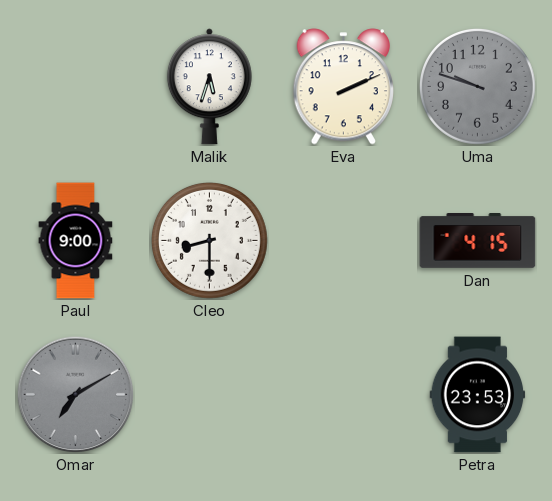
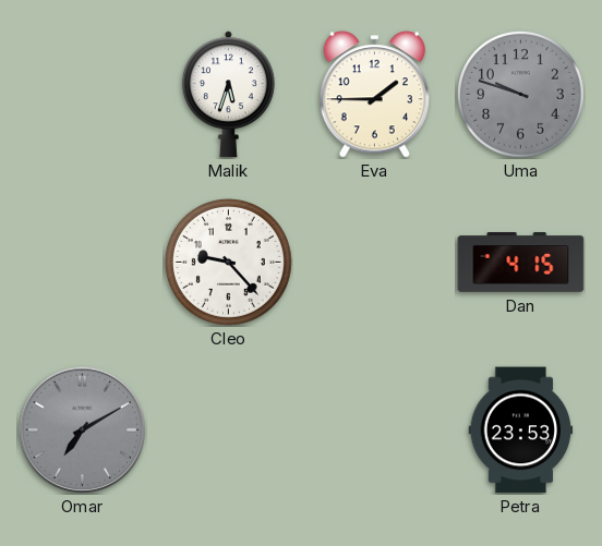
Eva: 2:11 -> 1:45
Paul: 9:00 -> none
Cleo: 8:30 -> 9:23
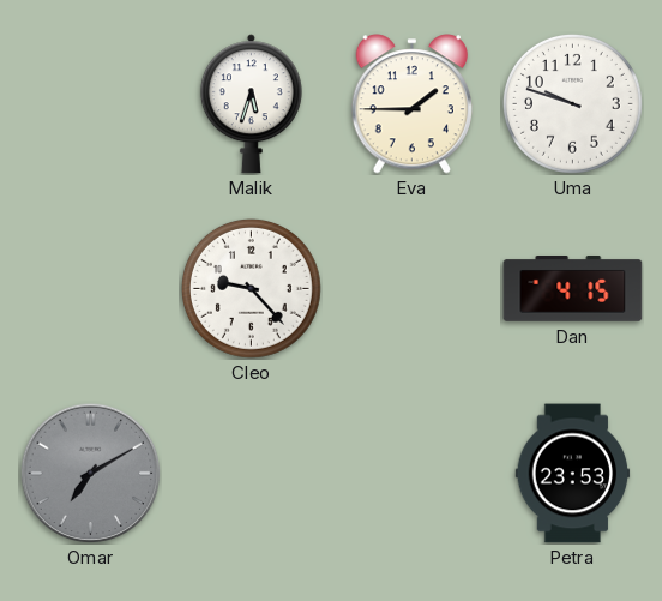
Uma dial: grey -> white
